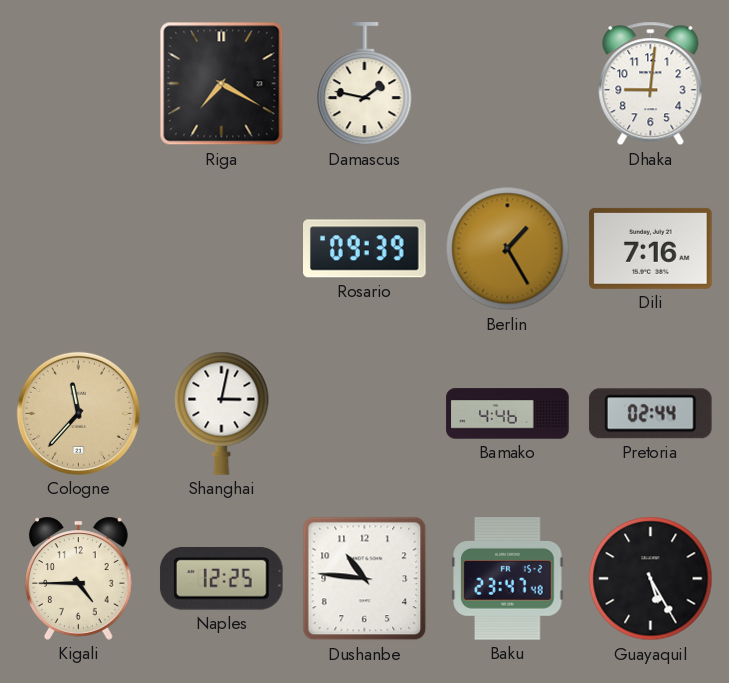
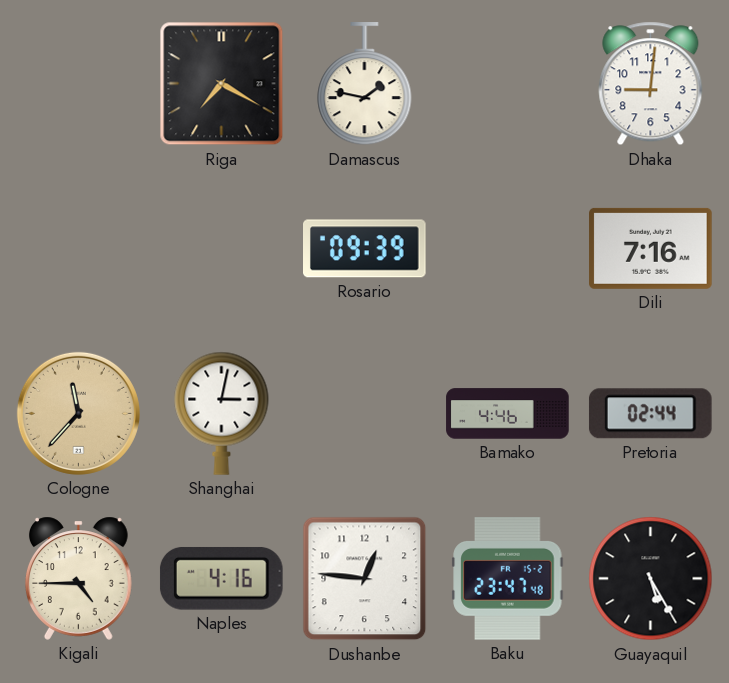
Berlin: 1:25 -> none
Naples: 12:25 -> 4:16
Dushanbe: 10:46 -> 12:46
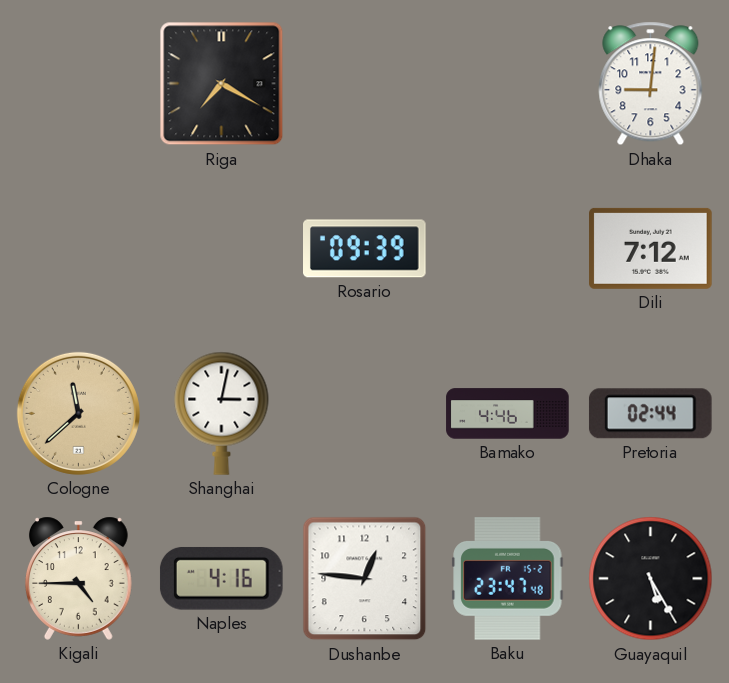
Damascus: 1:47 -> none
Dili: 7:16 -> 7:12
Cologne: 11:37 -> 11:38
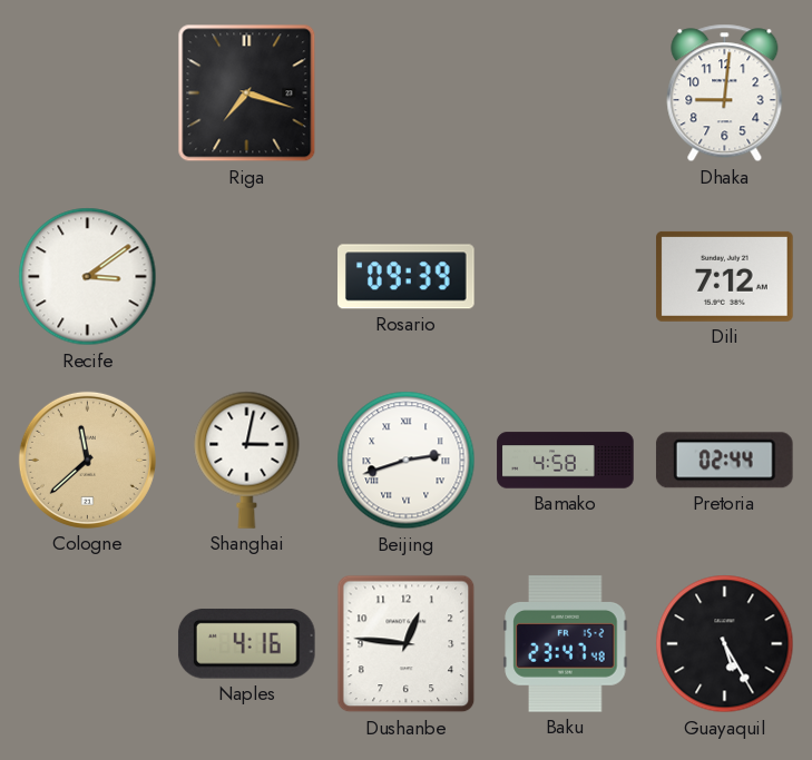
Riga: 7:20 -> 7:18
Recife: none -> 3:09
Beijing: none -> 2:42
Bamako: 4:46 -> 4:58
Kigali: 4:45 -> none
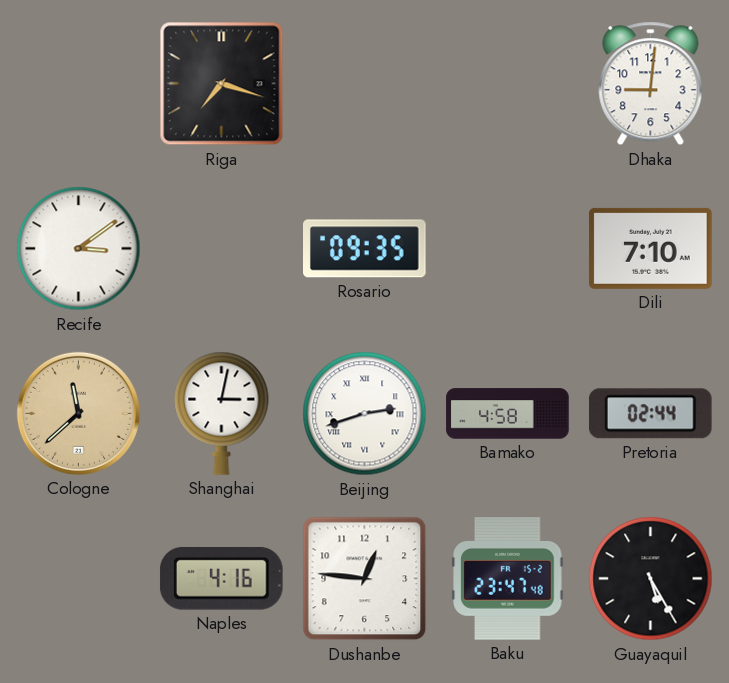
Rosario: 09:39 -> 09:35
Dili: 7:12 -> 7:10
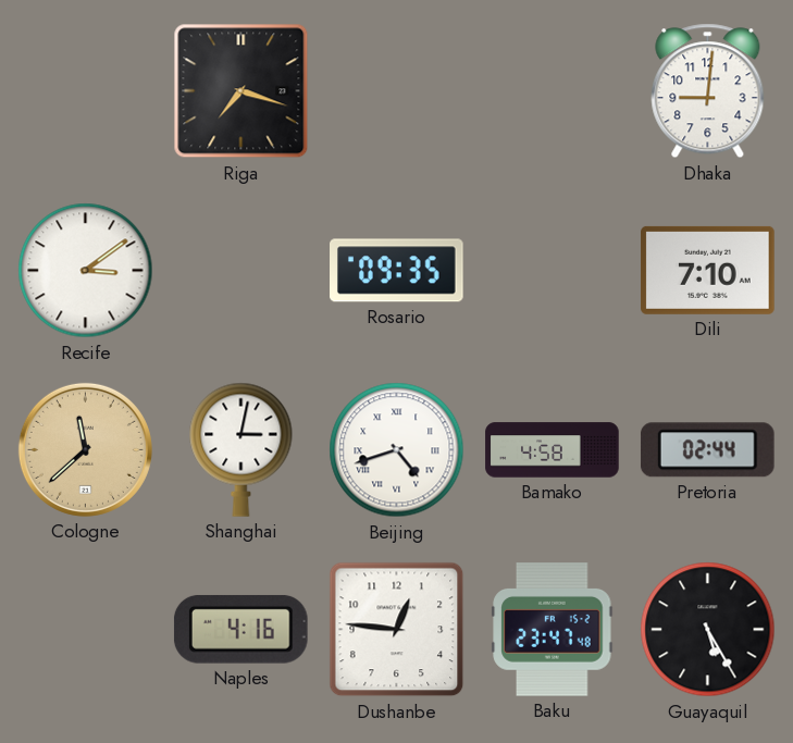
Beijing: 2:42 -> 4:42
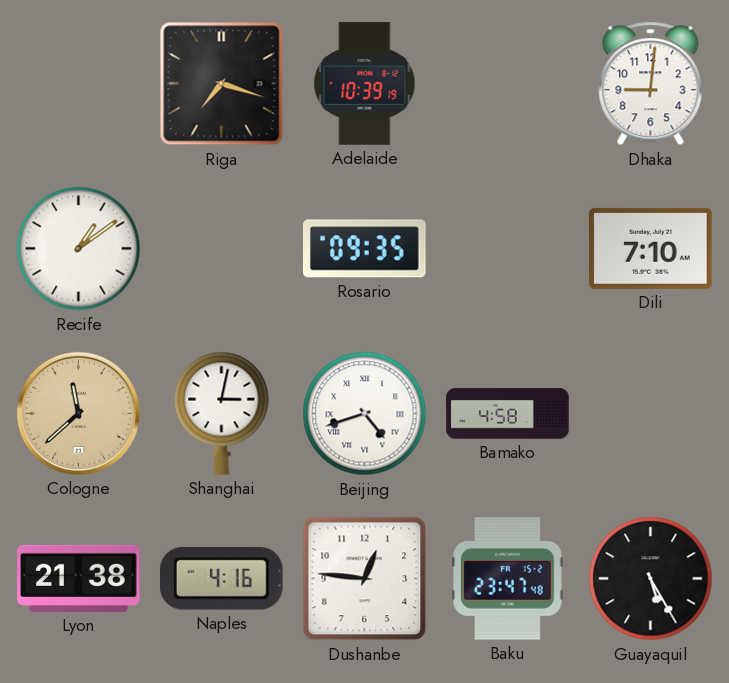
Adelaide: none -> 10:39
Recife: 3:09 -> 1:09
Pretoria: 02:44 -> none
Lyon: none -> 21:38
